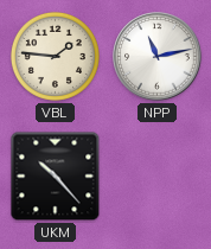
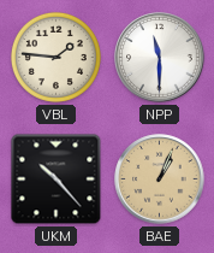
NPP: 11:13 -> 11:30
BAE: none -> 1:04
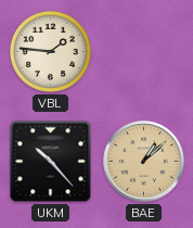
NPP: 11:30 -> none
BAE: 1:04 -> 1:08
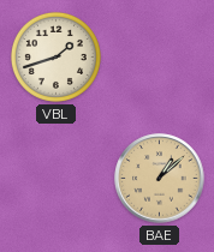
VBL: 1:46 -> 1:42
UKM: 10:23 -> none
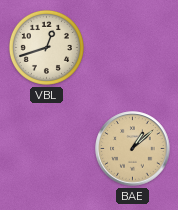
VBL: 1:42 -> 12:42
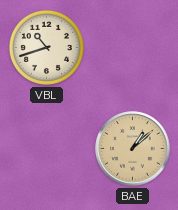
VBL: 12:42 -> 10:42
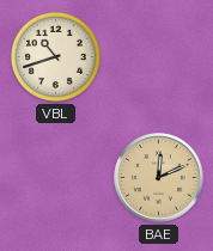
BAE: 1:08 -> 12:11
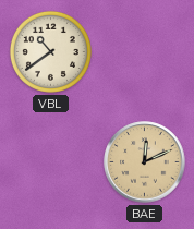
VBL: 10:42 -> 10:39
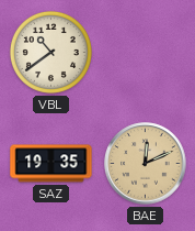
SAZ: none -> 19:35
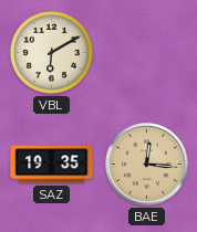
VBL: 10:39 -> 6:10
BAE: 12:11 -> 12:16
